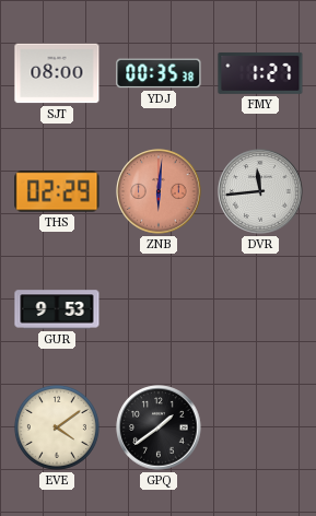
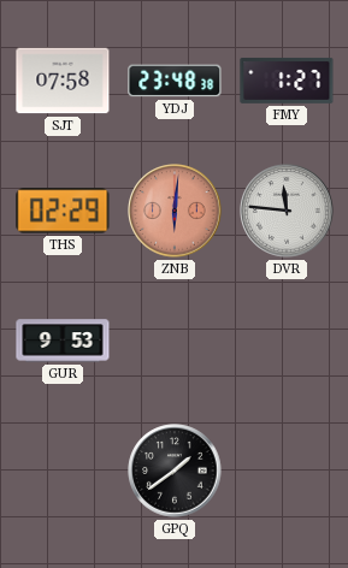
SJT: 08:00 -> 07:58
YDJ: 00:35 -> 23:48
DVR: 11:44 -> 11:46
EVE: 4:09 -> none
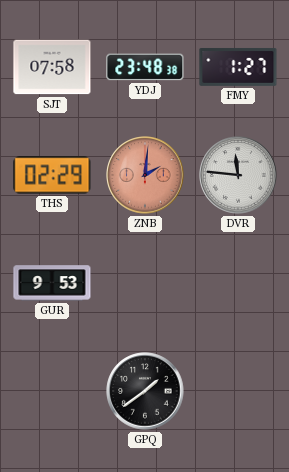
ZNB: 6:01 -> 2:01
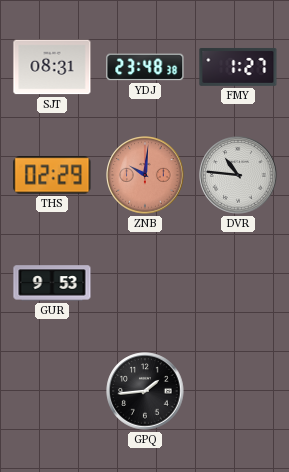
SJT: 07:58 -> 08:31
ZNB: 2:01 -> 10:01
DVR: 11:46 -> 10:46
GPQ: 1:39 -> 1:44
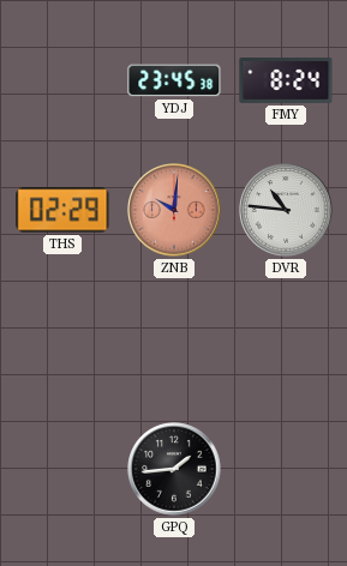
SJT: 08:31 -> none
YDJ: 23:48 -> 23:45
FMY: 1:27 -> 8:24
GUR: 9:53 -> none
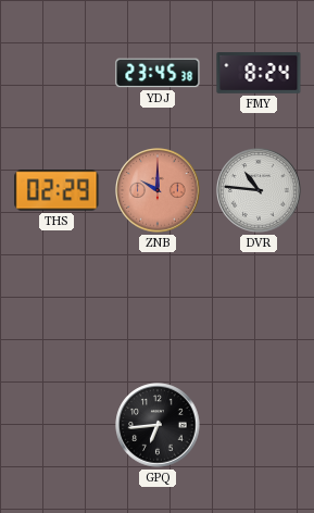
ZNB: 10:01 -> 10:00
GPQ: 1:44 -> 6:44
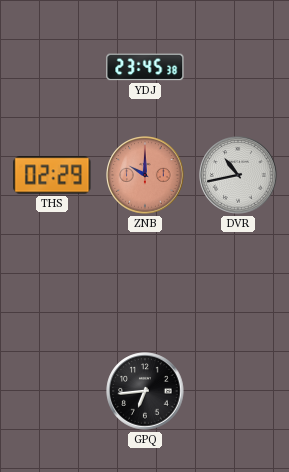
FMY: 8:24 -> none
DVR: 10:46 -> 10:43
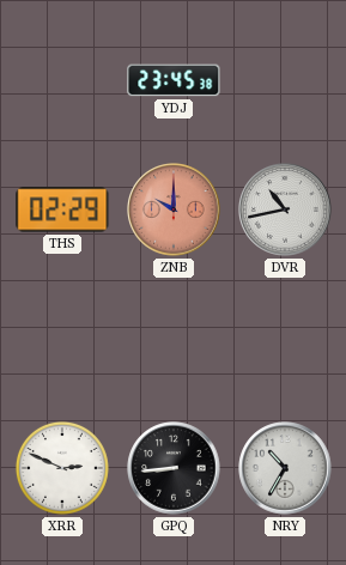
XRR: none -> 2:49
GPQ: 6:44 -> 8:44
NRY: none -> 10:35
